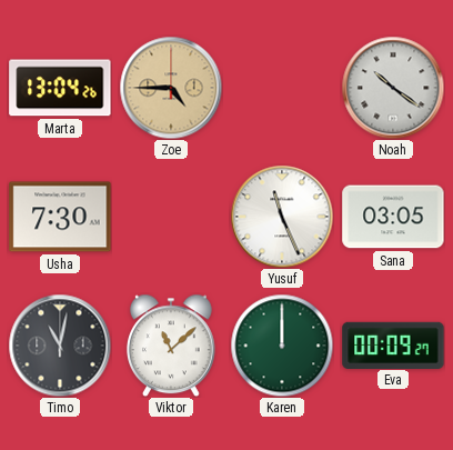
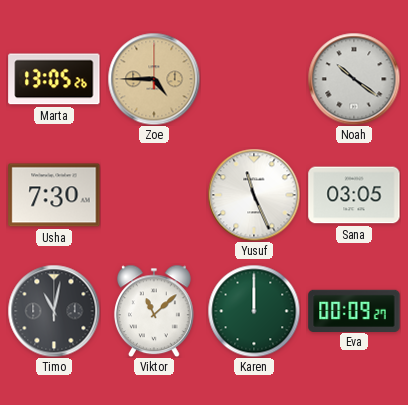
Marta: 13:04 -> 13:05
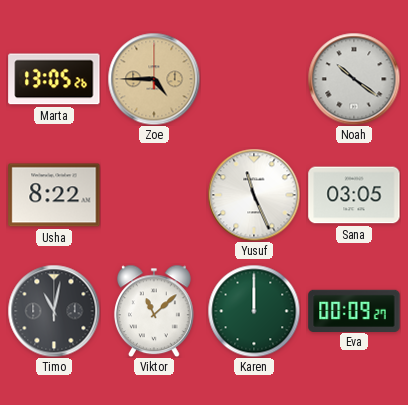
Usha: 7:30 -> 8:22
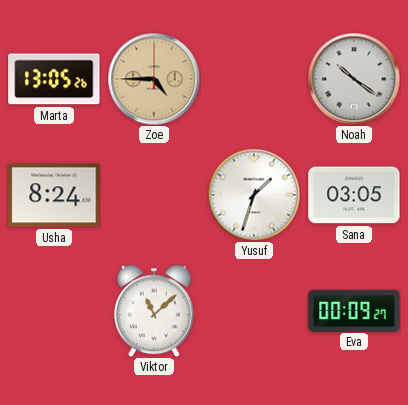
Usha: 8:22 -> 8:24
Yusuf: 11:26 -> 1:33
Timo: 11:02 -> none
Karen: 12:00 -> none
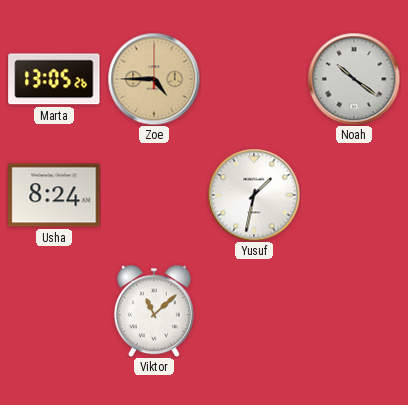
Yusuf: 1:33 -> 1:32
Sana: 03:05 -> none
Eva: 00:09 -> none
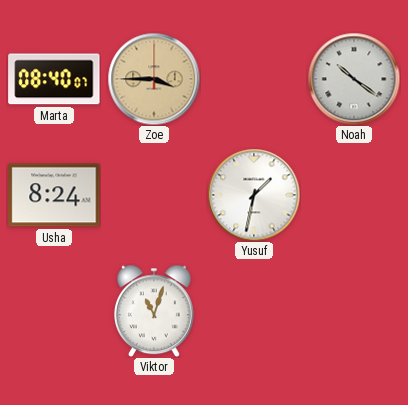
Marta: 13:05 -> 08:40
Zoe: 4:45 -> 3:45
Viktor: 11:08 -> 11:03
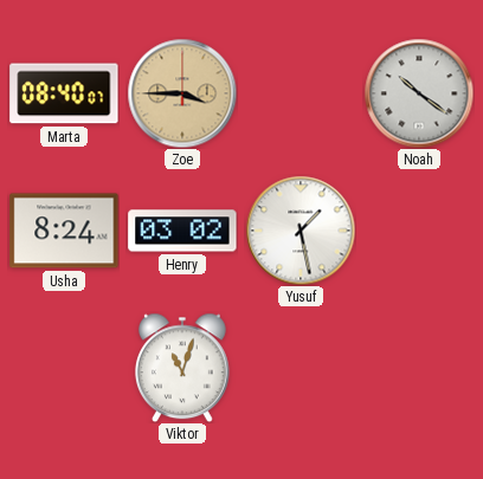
Henry: none -> 03:02
Yusuf: 1:32 -> 1:28
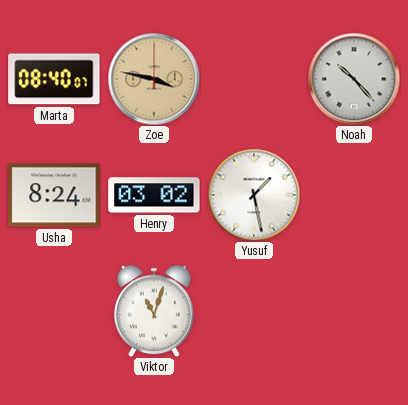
Zoe: 3:45 -> 3:47
Noah: 10:21 -> 10:23
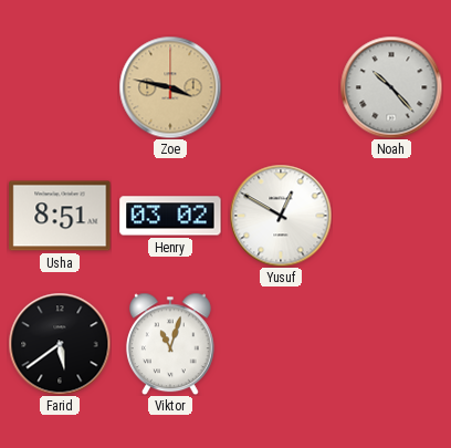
Marta: 08:40 -> none
Usha: 8:24 -> 8:51
Yusuf: 1:28 -> 12:50
Farid: none -> 5:39
